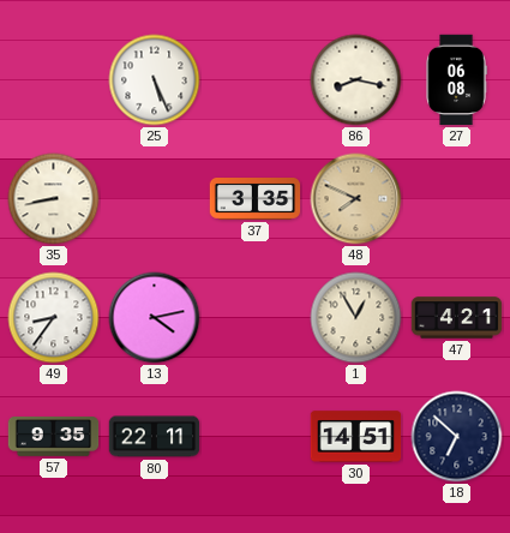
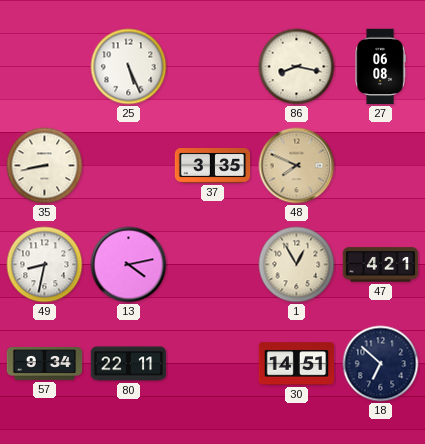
49: 8:36 -> 8:32
57: 9:35 -> 9:34
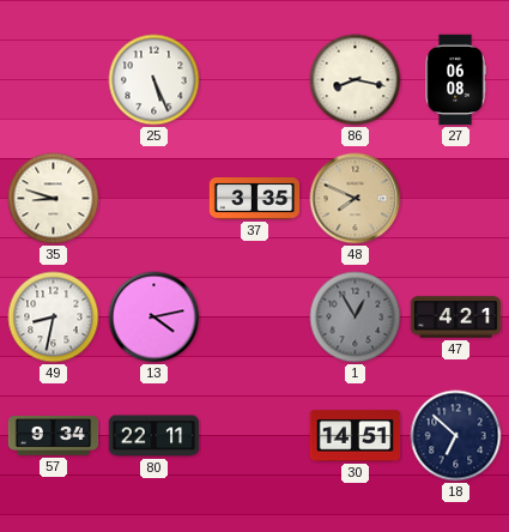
35: 8:43 -> 8:48
1 dial: cream -> grey
